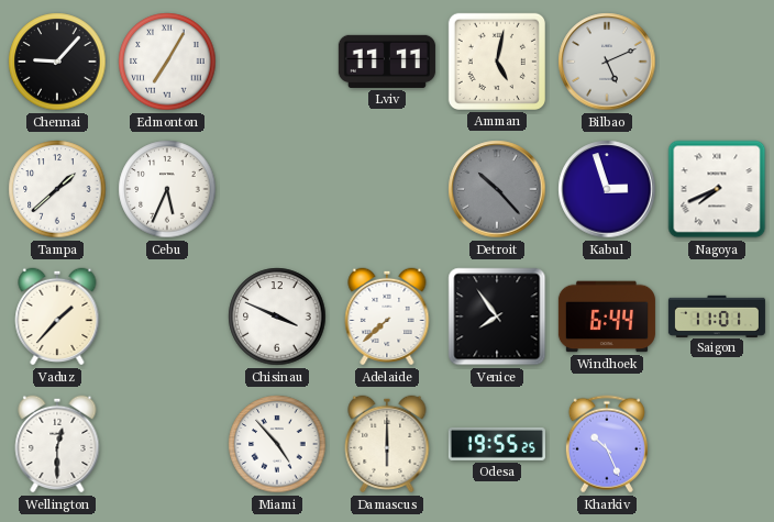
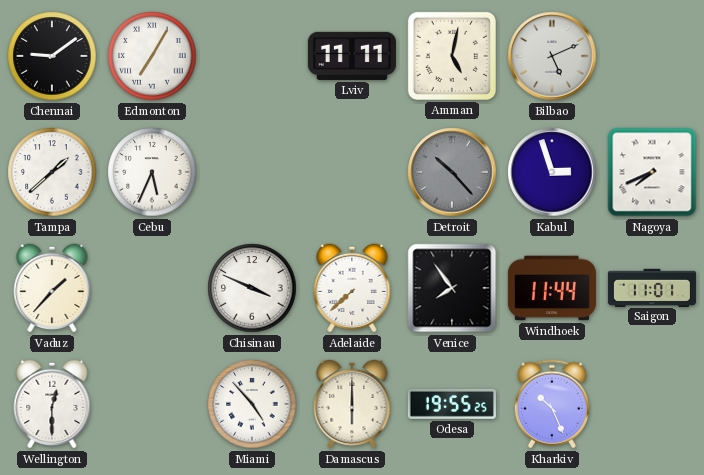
Chennai: 9:07 -> 9:09
Windhoek: 6:44 -> 11:44
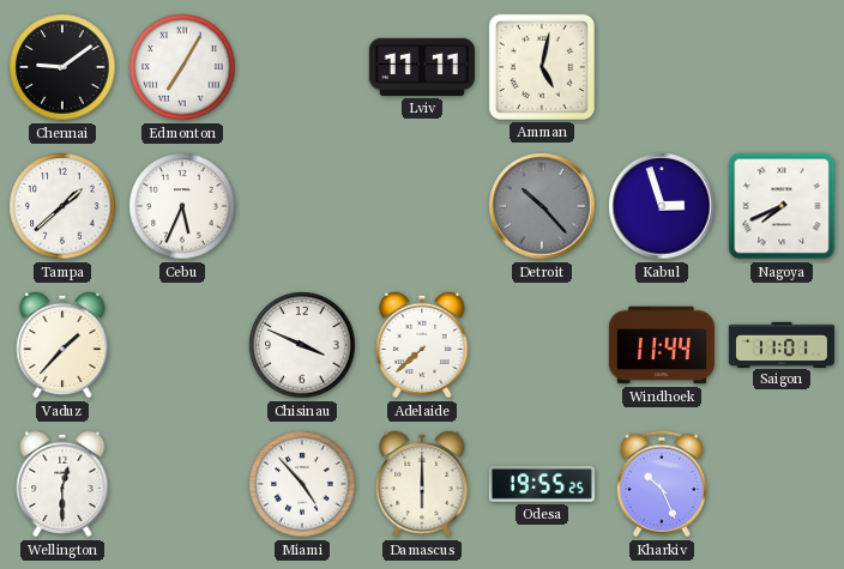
Bilbao: 5:11 -> none
Venice: 7:54 -> none
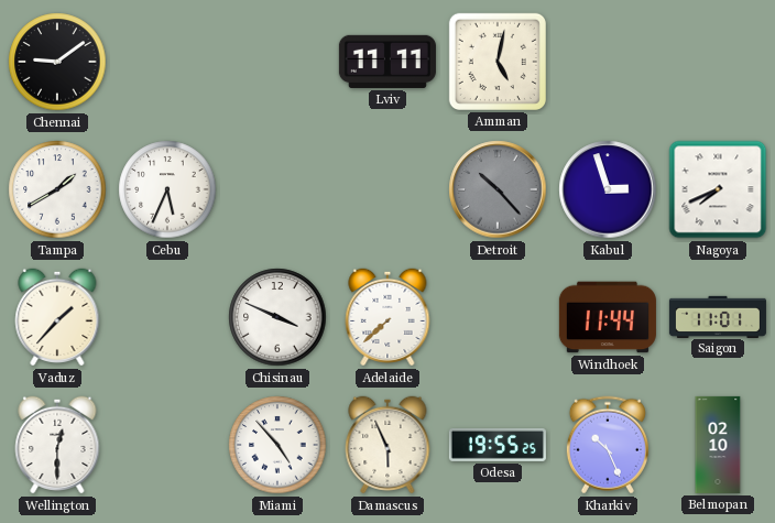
Edmonton: 7:05 -> none
Tampa: 1:38 -> 1:40
Damascus: 6:00 -> 5:56
Belmopan: none -> 02:10
